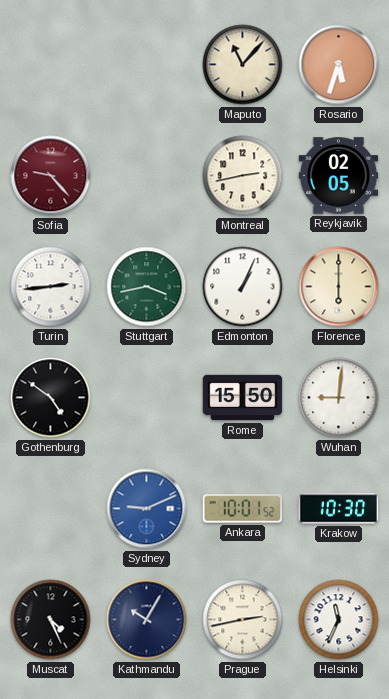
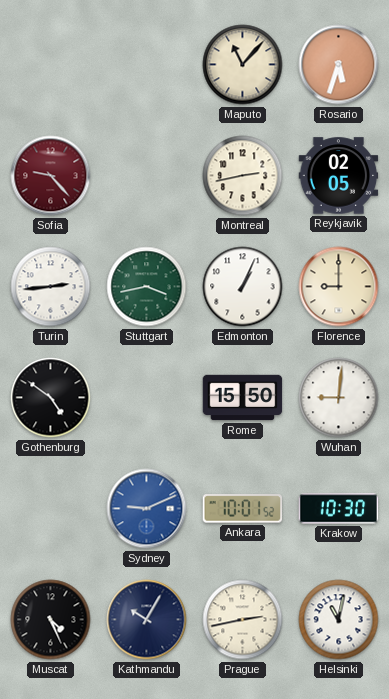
Florence: 6:00 -> 9:00
Helsinki: 11:34 -> 11:02
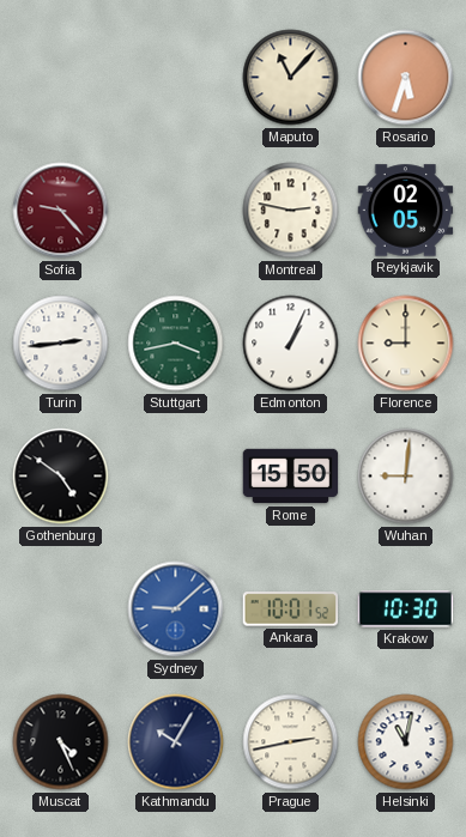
Montreal: 2:43 -> 2:47
Sydney: 9:11 -> 9:08
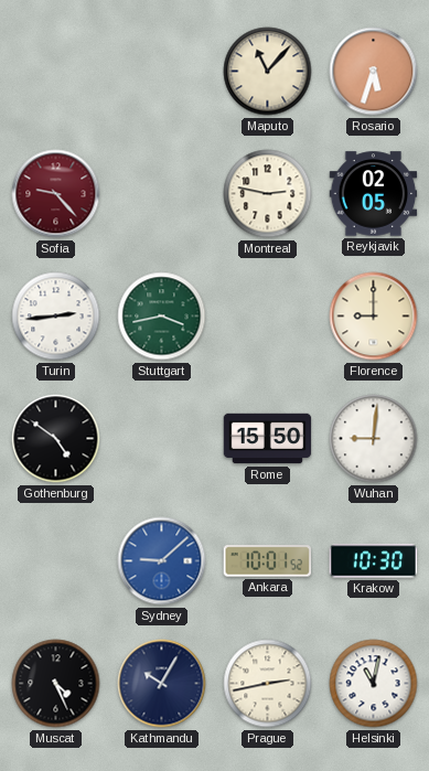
Edmonton: 1:04 -> none
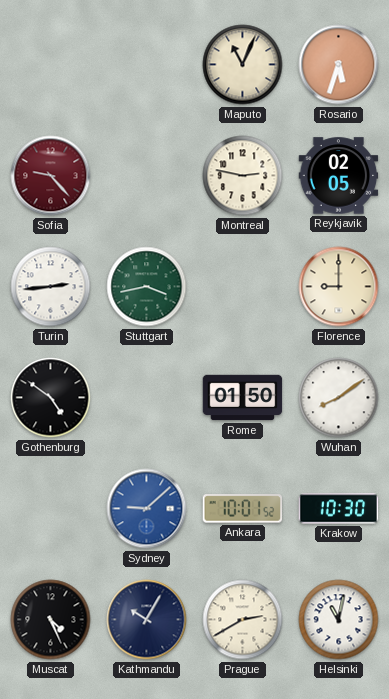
Maputo: 11:07 -> 11:04
Rome: 15:50 -> 01:50
Wuhan: 9:01 -> 8:09
Prague: 2:43 -> 2:40
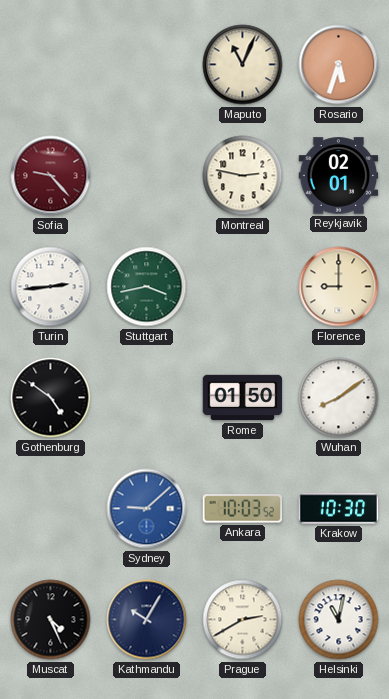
Reykjavik: 02:05 -> 02:01
Ankara: 10:01 -> 10:03
